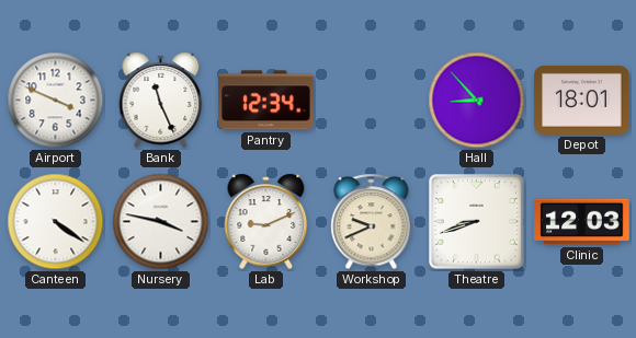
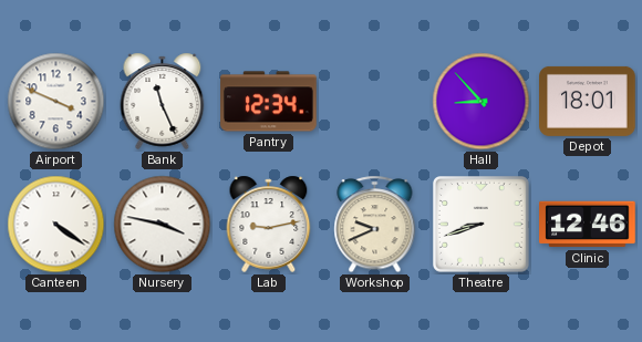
Lab: 9:11 -> 9:13
Clinic: 12:03 -> 12:46
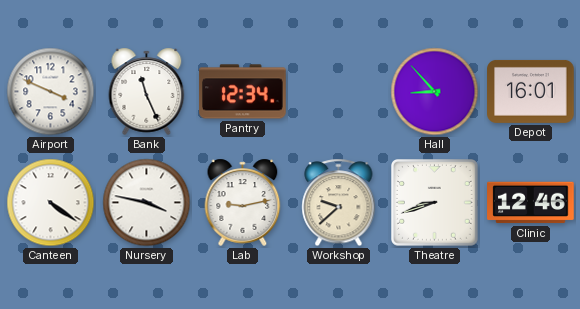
Depot: 18:01 -> 16:01
Workshop: 9:41 -> 9:38
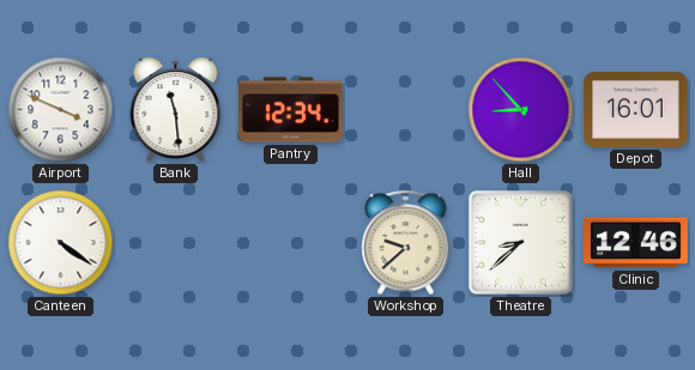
Bank: 11:26 -> 11:29
Nursery: 3:47 -> none
Lab: 9:13 -> none
Theatre: 8:42 -> 8:38
